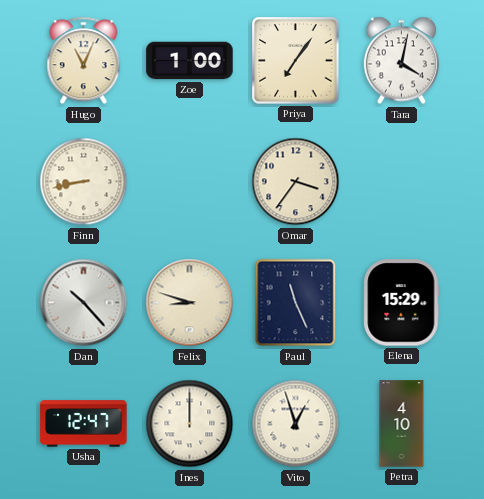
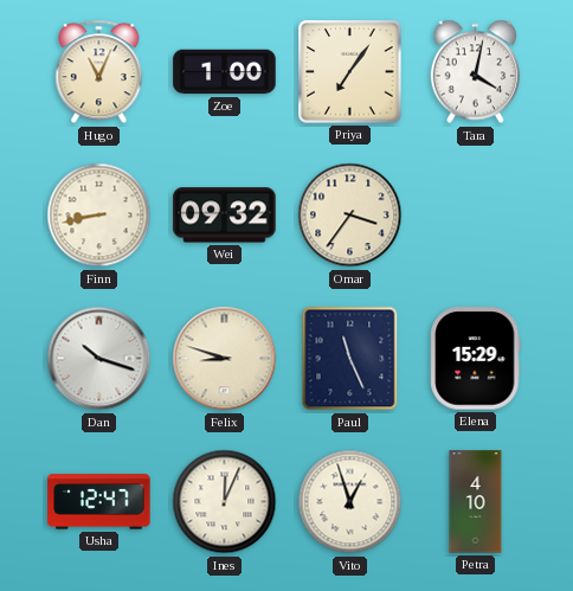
Wei: none -> 09:32
Dan: 10:23 -> 10:18
Ines: 12:00 -> 12:04
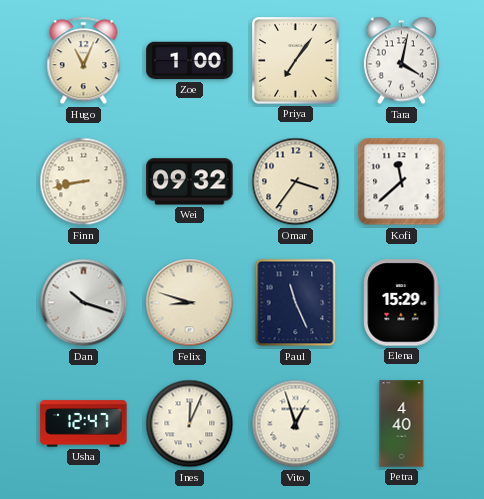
Kofi: none -> 11:38
Petra: 4:10 -> 4:40
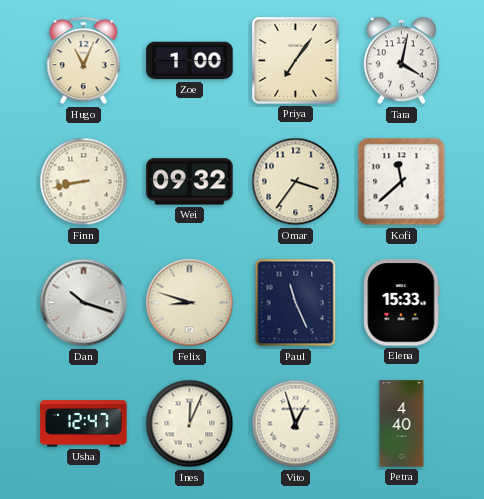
Elena: 15:29 -> 15:33
